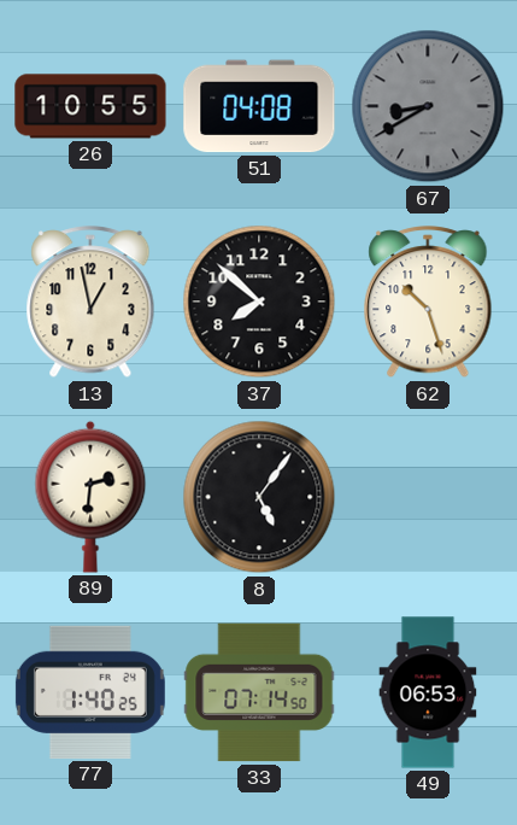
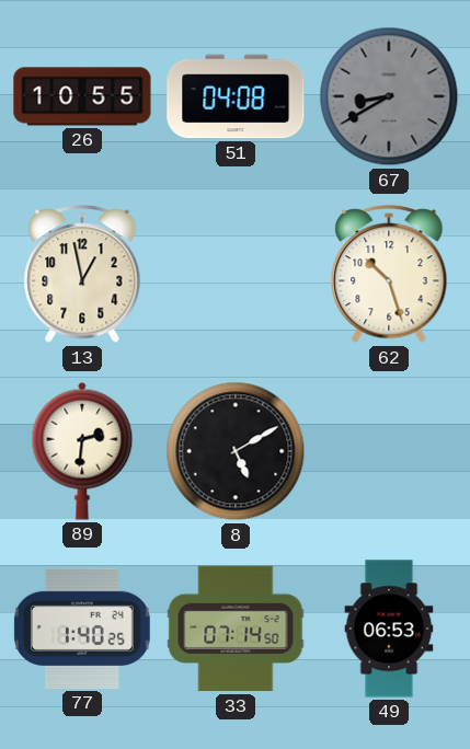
37: 7:52 -> none
8: 5:06 -> 5:10
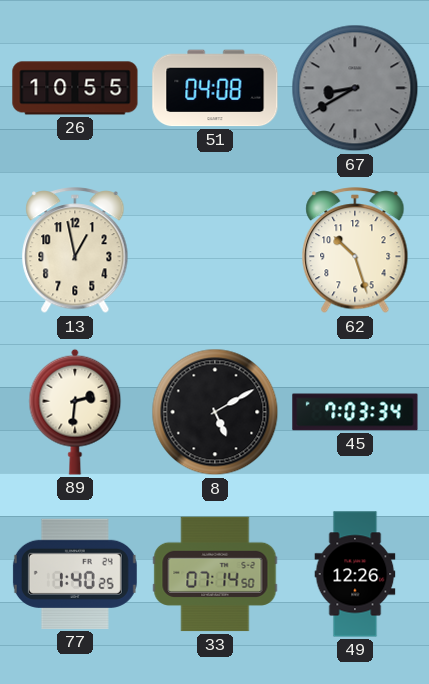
45: none -> 7:03
49: 06:53 -> 12:26
